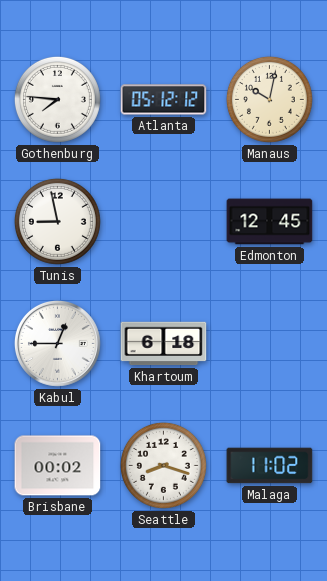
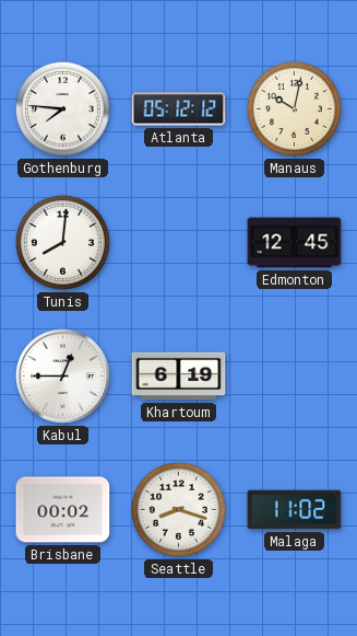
Tunis: 8:58 -> 8:01
Khartoum: 6:18 -> 6:19
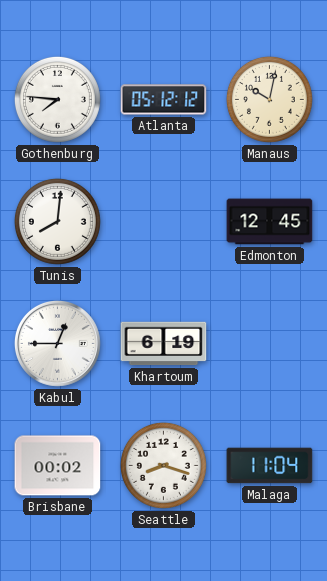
Malaga: 11:02 -> 11:04
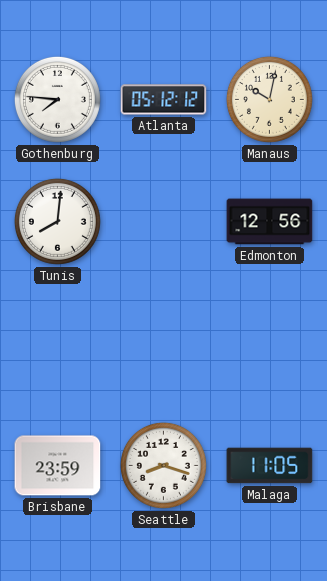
Edmonton: 12:45 -> 12:56
Kabul: 12:45 -> none
Khartoum: 6:19 -> none
Brisbane: 00:02 -> 23:59
Malaga: 11:04 -> 11:05
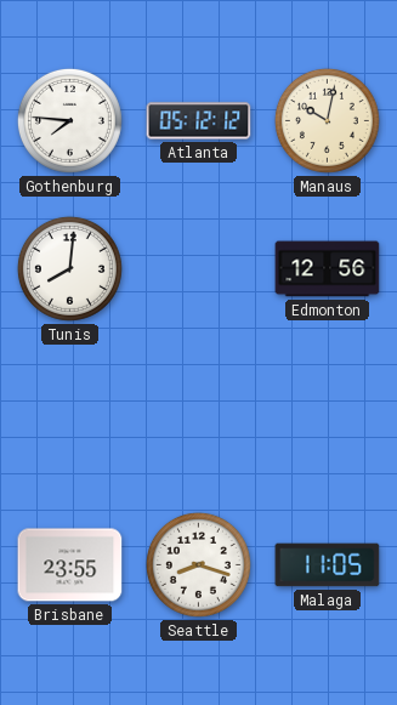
Brisbane: 23:59 -> 23:55
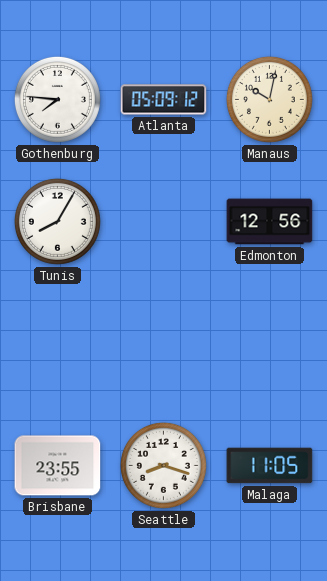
Atlanta: 05:12 -> 05:09
Tunis: 8:01 -> 8:05
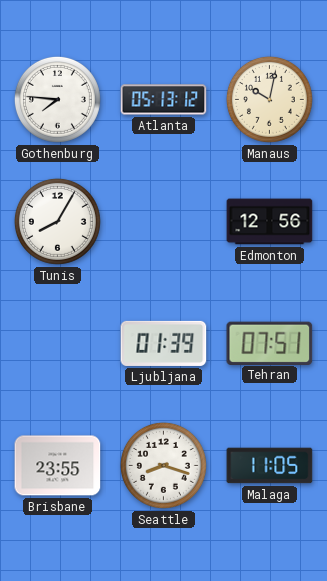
Atlanta: 05:09 -> 05:13
Ljubljana: none -> 01:39
Tehran: none -> 07:51
